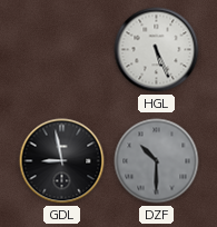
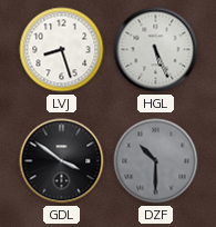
LVJ: none -> 8:27
GDL: 8:58 -> 3:51
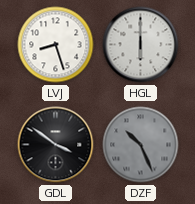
HGL: 5:26 -> 6:00
DZF: 10:30 -> 10:26
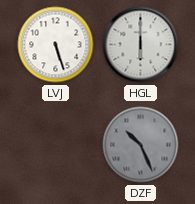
LVJ: 8:27 -> 5:27
GDL: 3:51 -> none
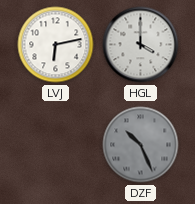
LVJ: 5:27 -> 6:13
HGL: 6:00 -> 4:00
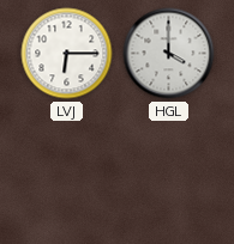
LVJ: 6:13 -> 6:15
DZF: 10:26 -> none
